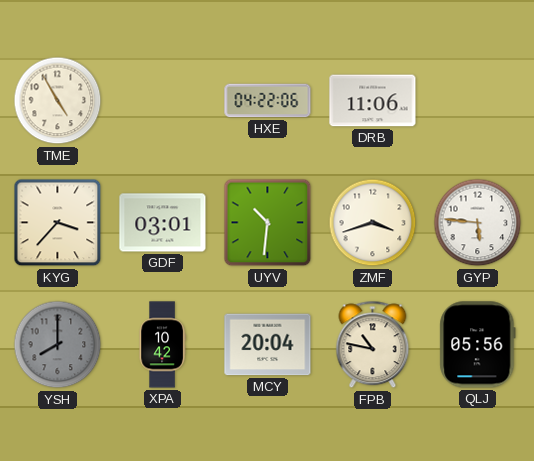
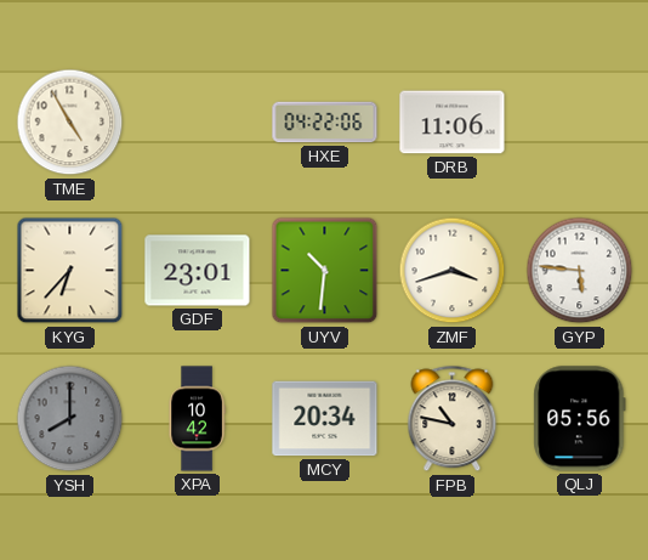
KYG: 3:37 -> 6:37
GDF: 03:01 -> 23:01
MCY: 20:04 -> 20:34
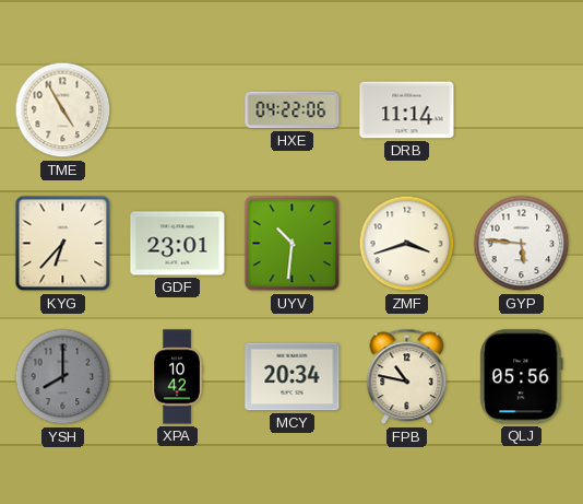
DRB: 11:06 -> 11:14
